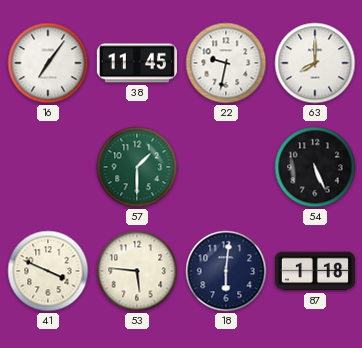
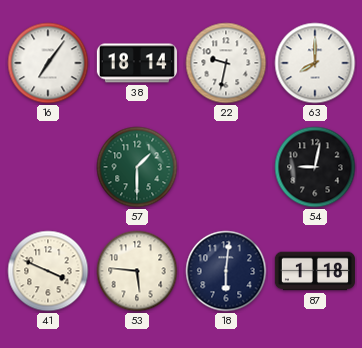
38: 11:45 -> 18:14
54: 5:26 -> 9:02
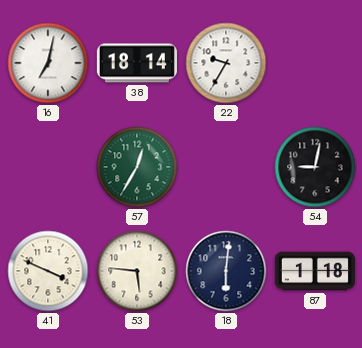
16: 7:06 -> 7:02
22: 9:32 -> 9:35
63: 8:00 -> none
57: 1:30 -> 12:35
